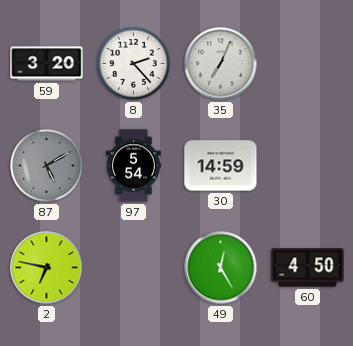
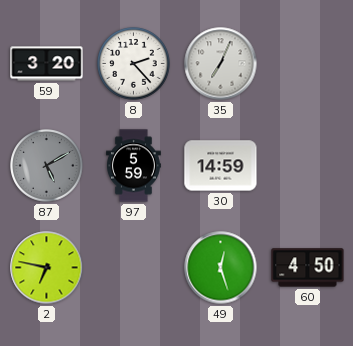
97: 5:54 -> 5:59
49: 12:25 -> 12:27
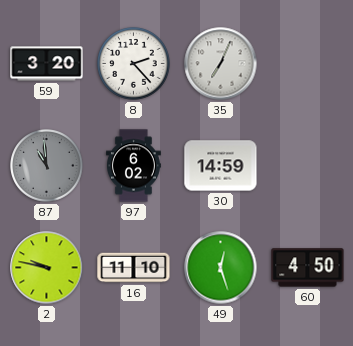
87: 5:10 -> 10:59
97: 5:59 -> 6:02
2: 6:47 -> 9:47
16: none -> 11:10
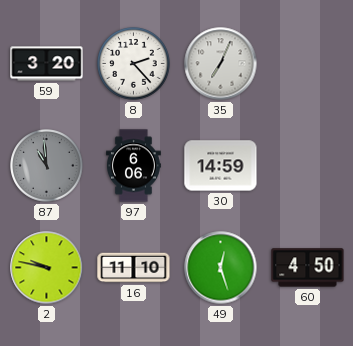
97: 6:02 -> 6:06
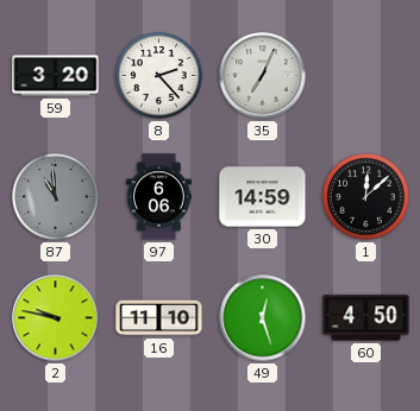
1: none -> 12:08
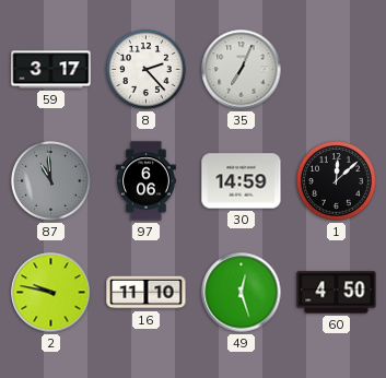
59: 3:20 -> 3:17
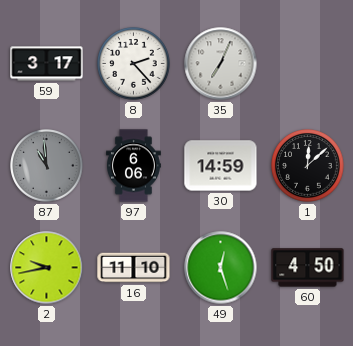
2: 9:47 -> 9:43
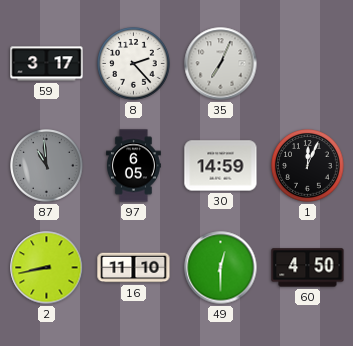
97: 6:06 -> 6:05
1: 12:08 -> 12:04
2: 9:43 -> 8:43
49: 12:27 -> 12:30
